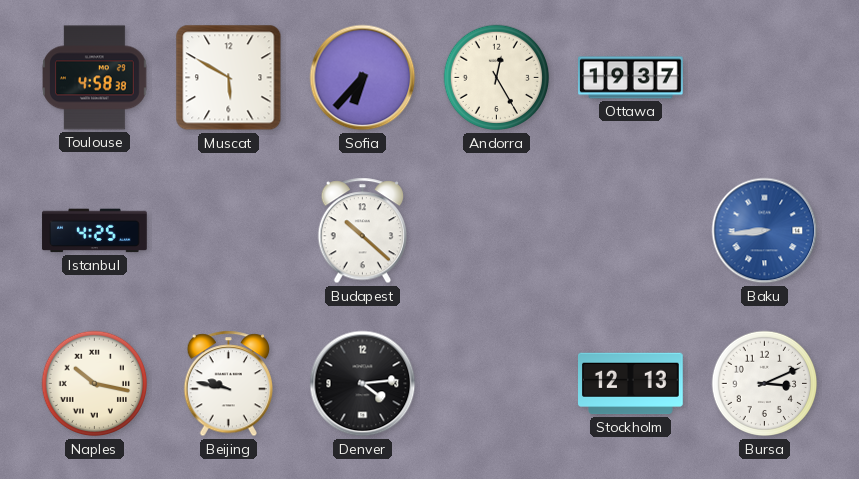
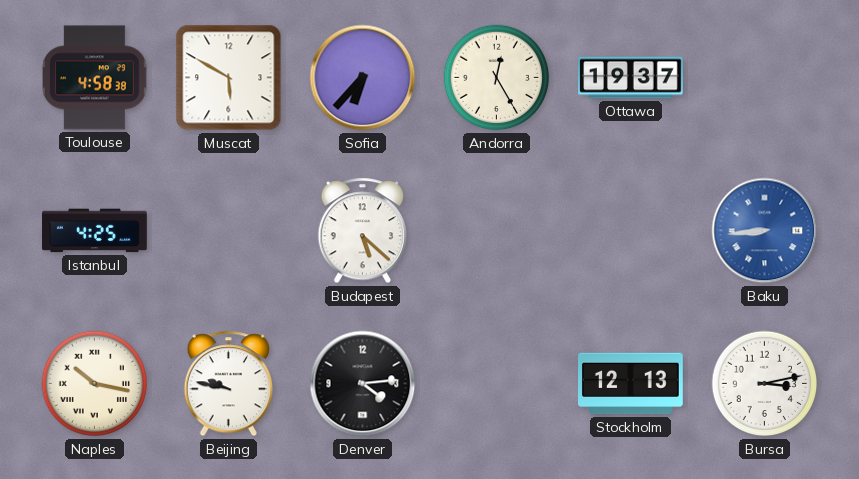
Budapest: 10:22 -> 5:22
Bursa: 3:11 -> 3:13
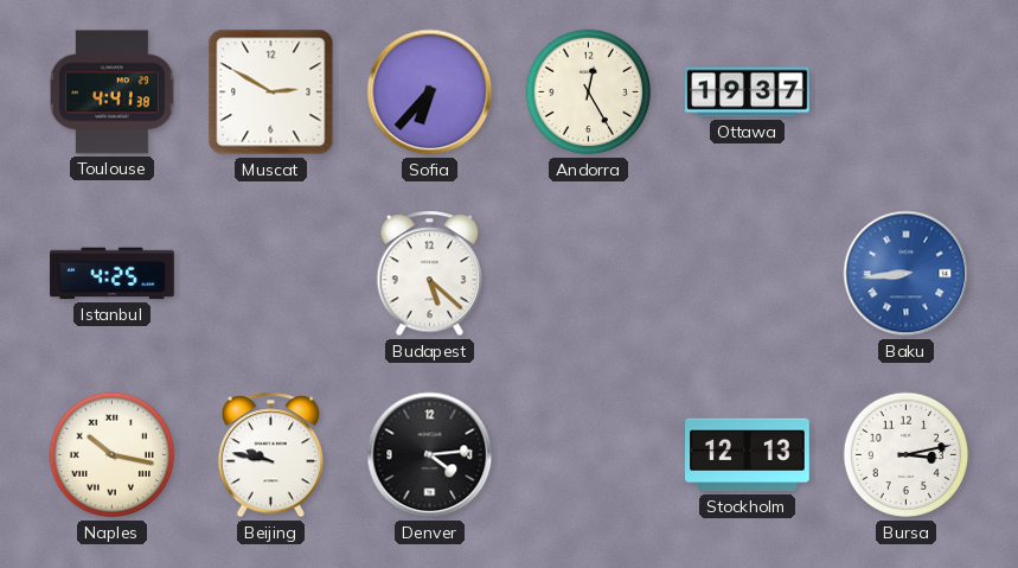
Toulouse: 4:58 -> 4:41
Muscat: 5:50 -> 2:50
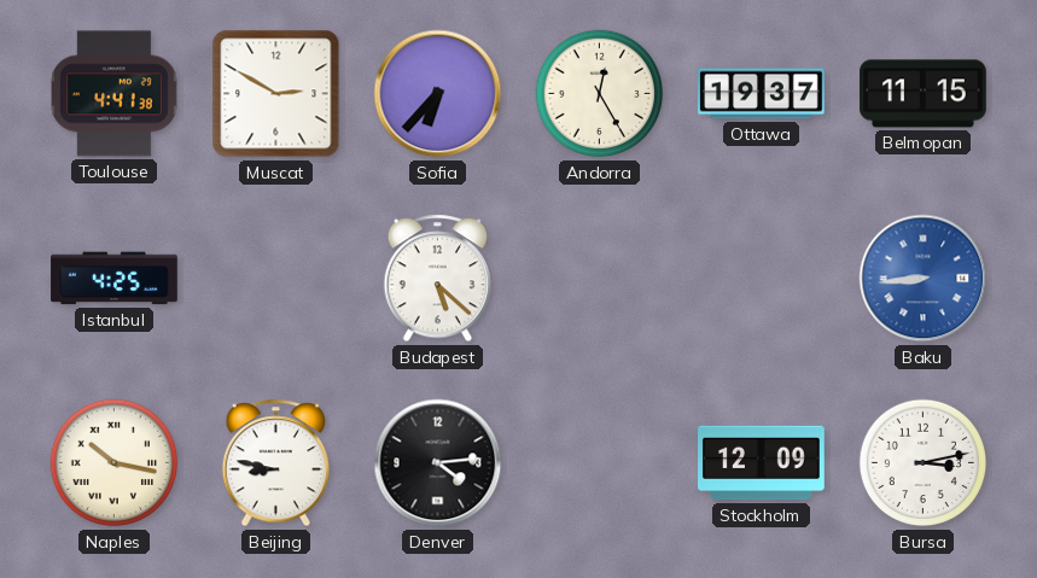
Belmopan: none -> 11:15
Beijing: 9:47 -> 8:47
Stockholm: 12:13 -> 12:09
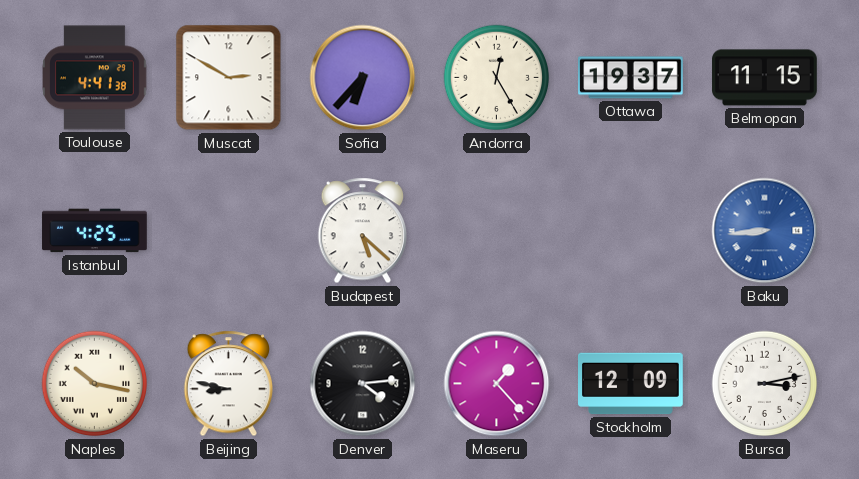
Maseru: none -> 1:23
